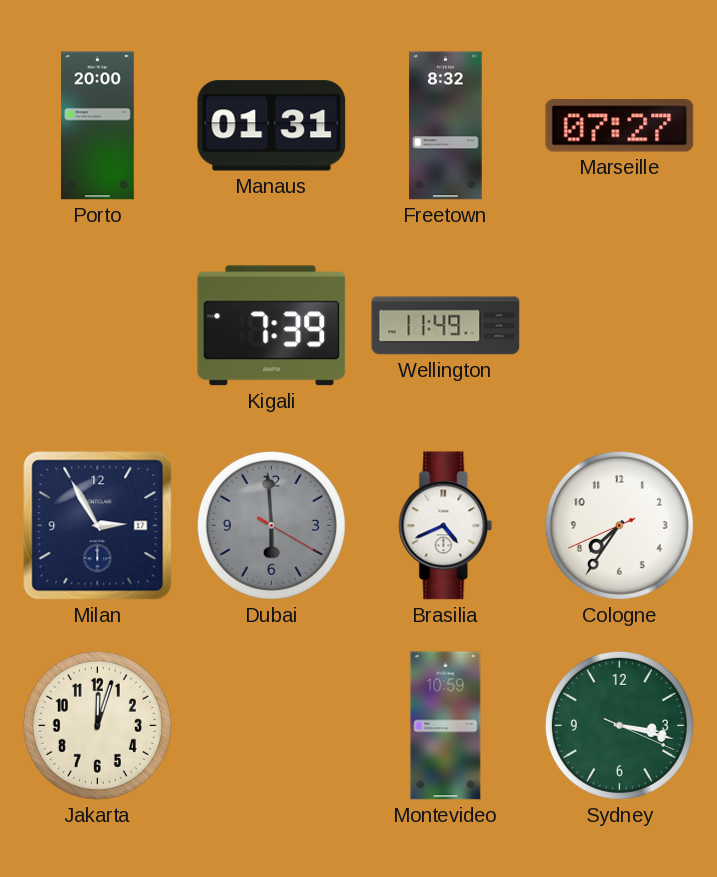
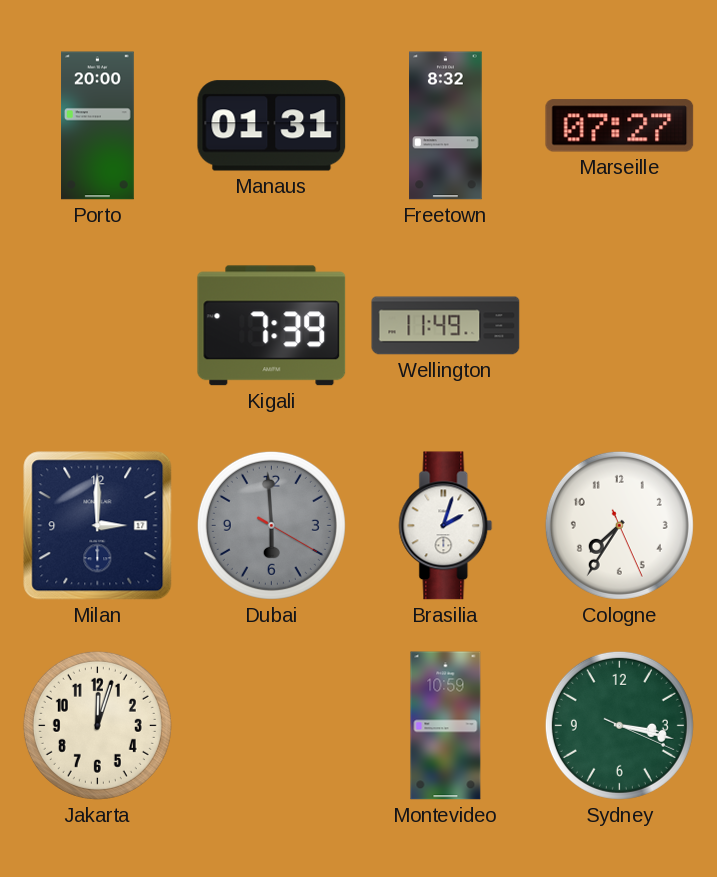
Milan: 2:55 -> 3:00
Brasilia: 4:41 -> 2:03
Cologne: 7:35:41 -> 7:35:26
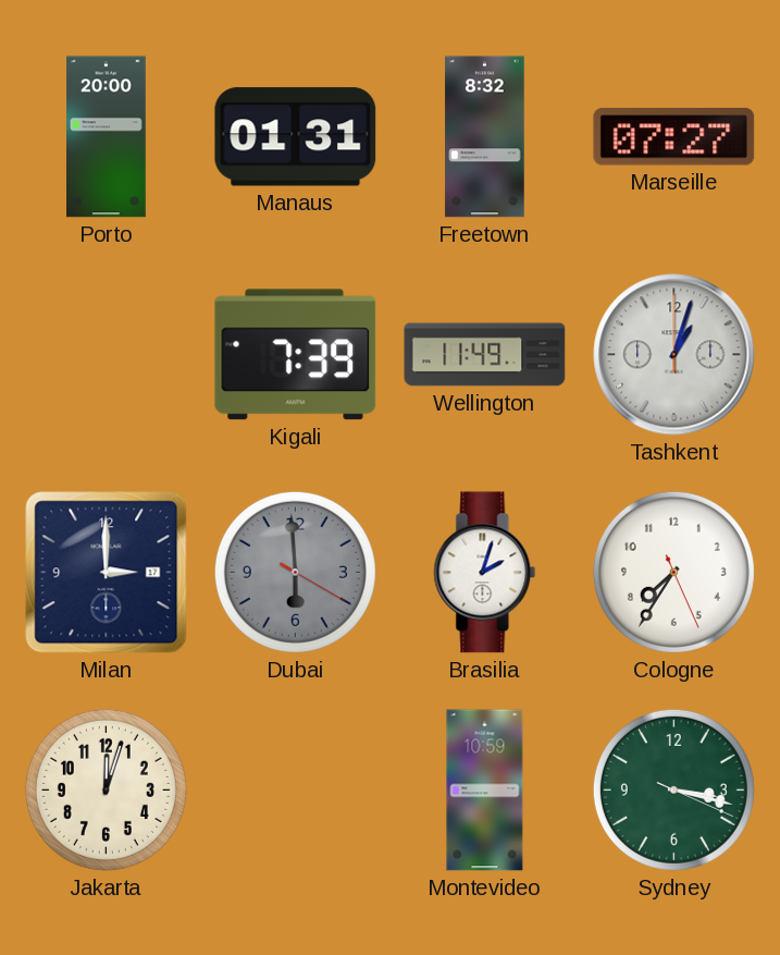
Tashkent: none -> 1:03
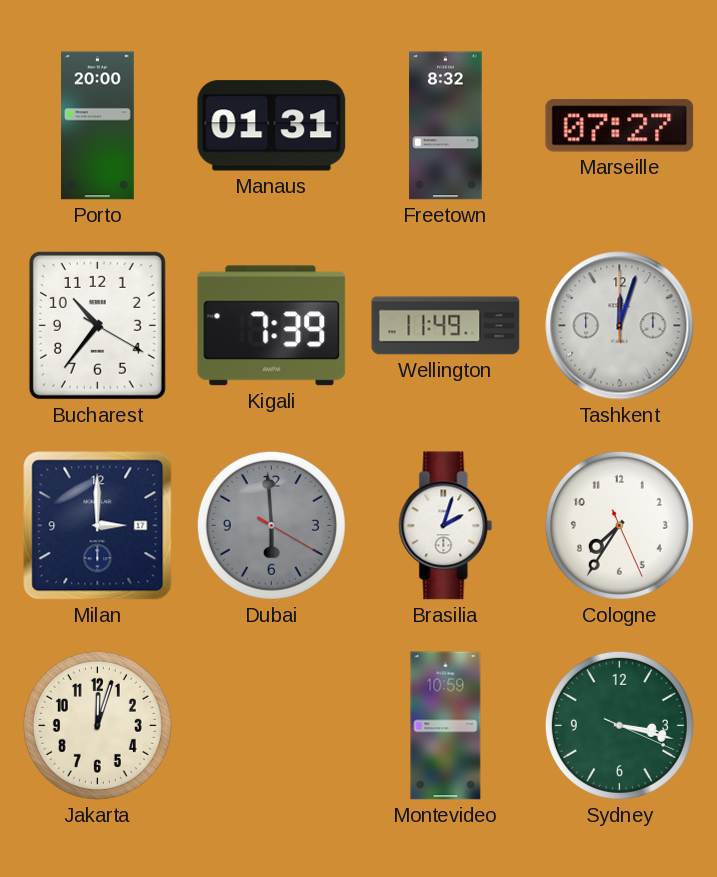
Bucharest: none -> 10:36
Tashkent: 1:03 -> 12:03
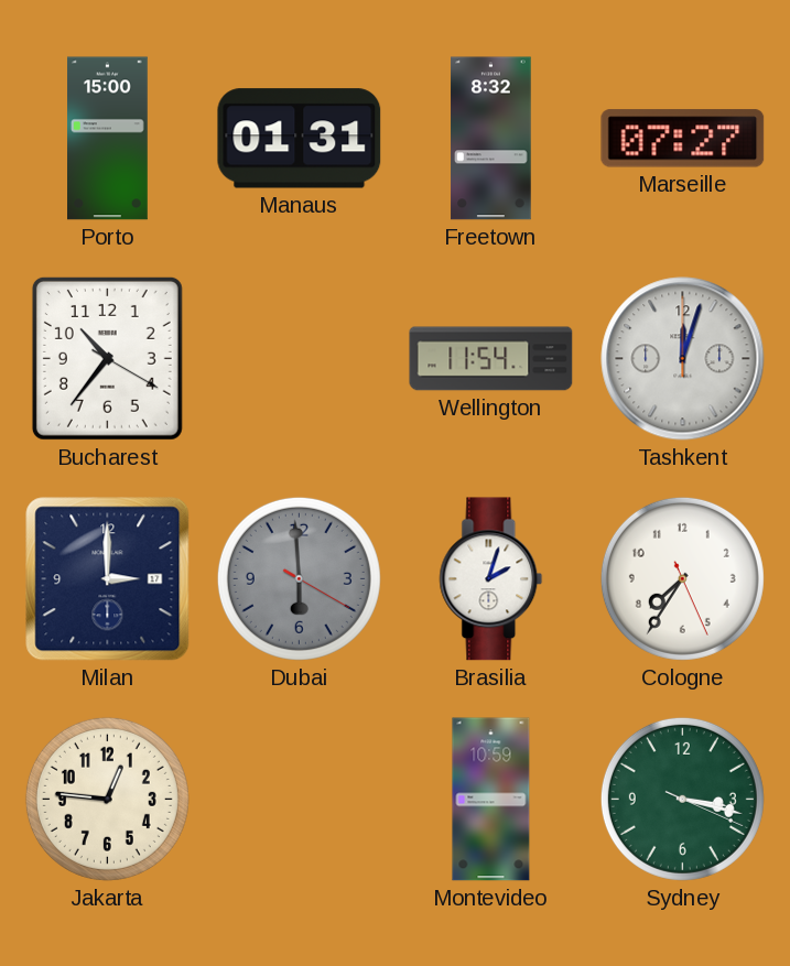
Porto: 20:00 -> 15:00
Kigali: 7:39 -> none
Wellington: 11:49 -> 11:54
Jakarta: 12:03 -> 12:46
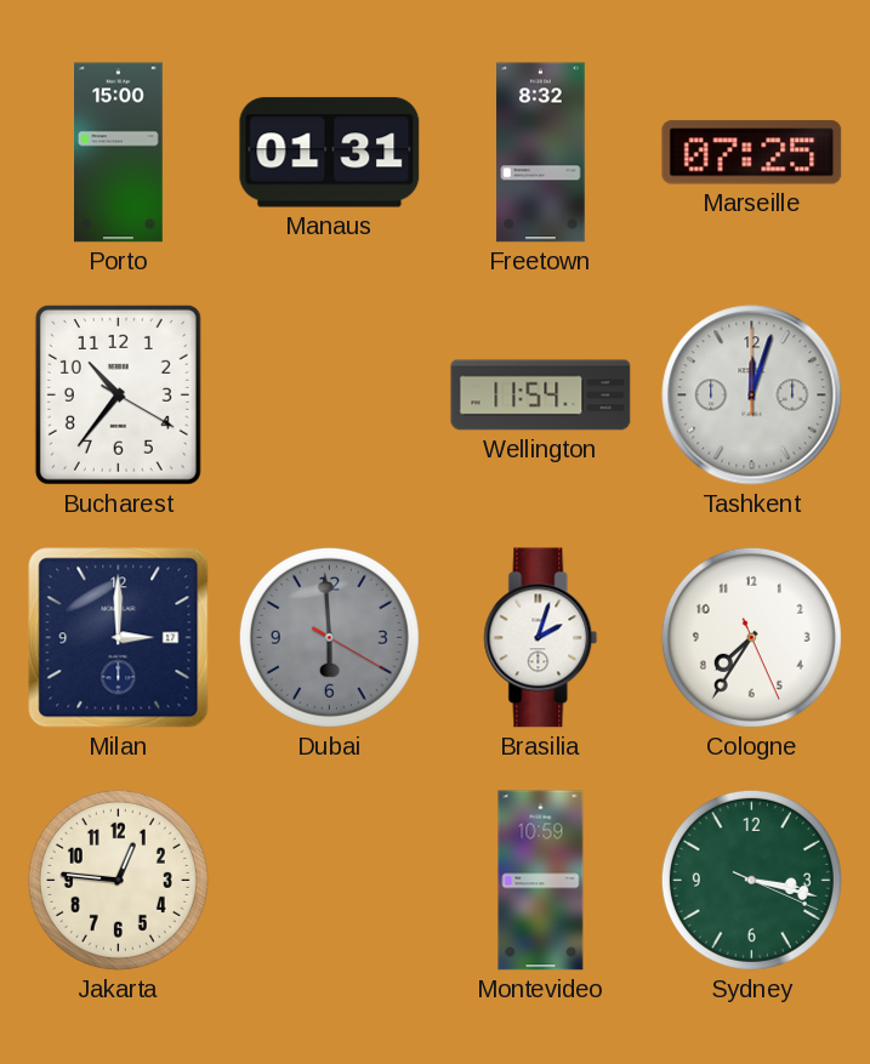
Marseille: 07:27 -> 07:25
